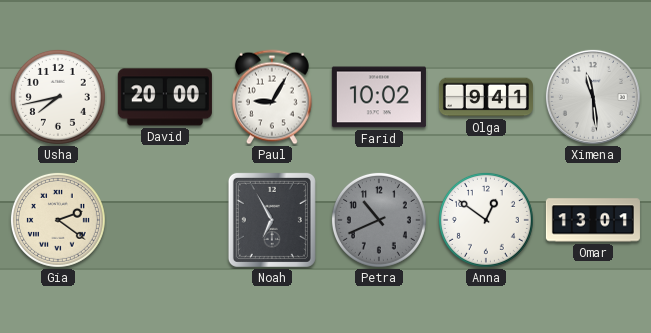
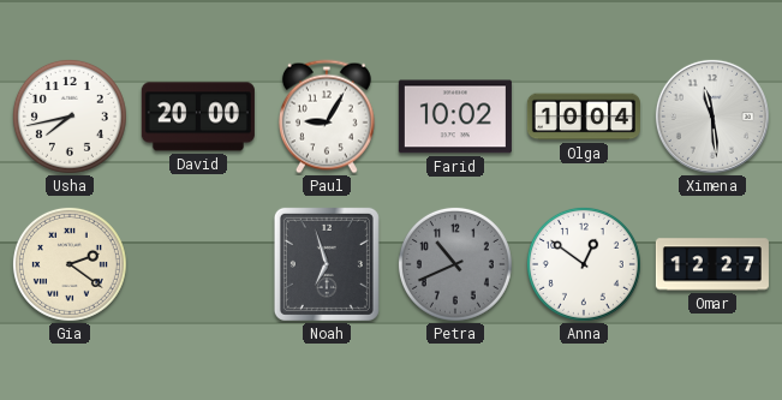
Olga: 9:41 -> 10:04
Noah: 6:55 -> 6:57
Omar: 13:01 -> 12:27
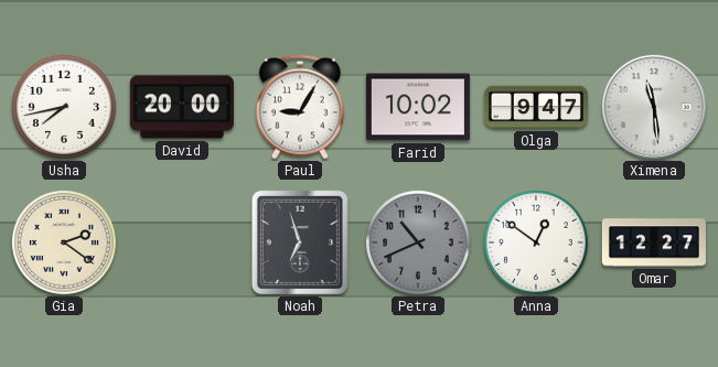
Olga: 10:04 -> 9:47
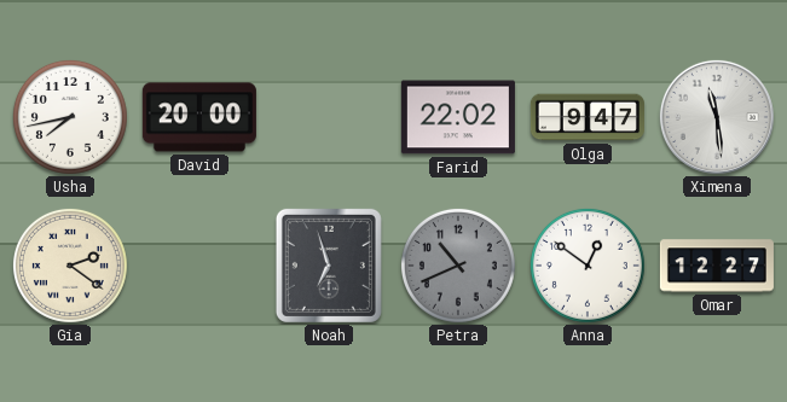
Paul: 9:05 -> none
Farid: 10:02 -> 22:02
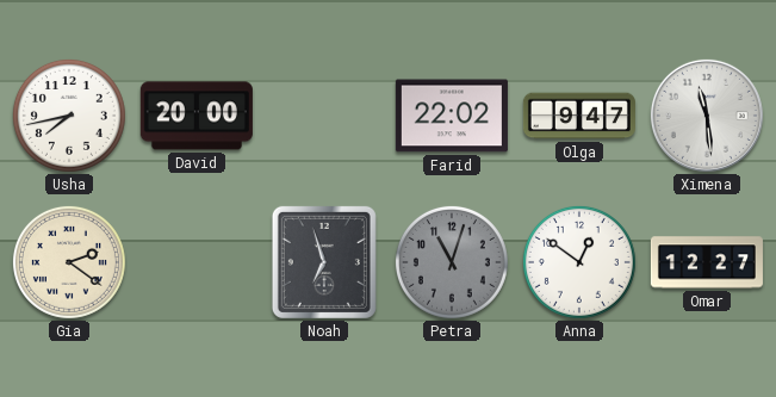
Petra: 10:41 -> 11:03
